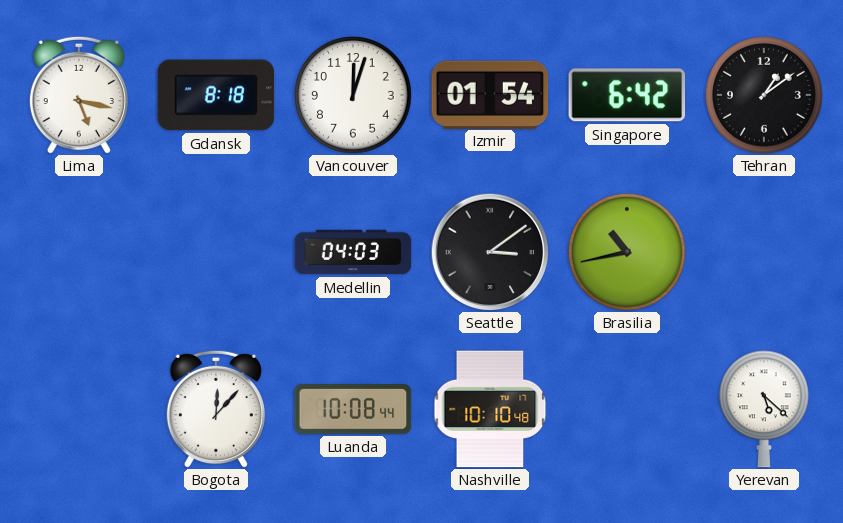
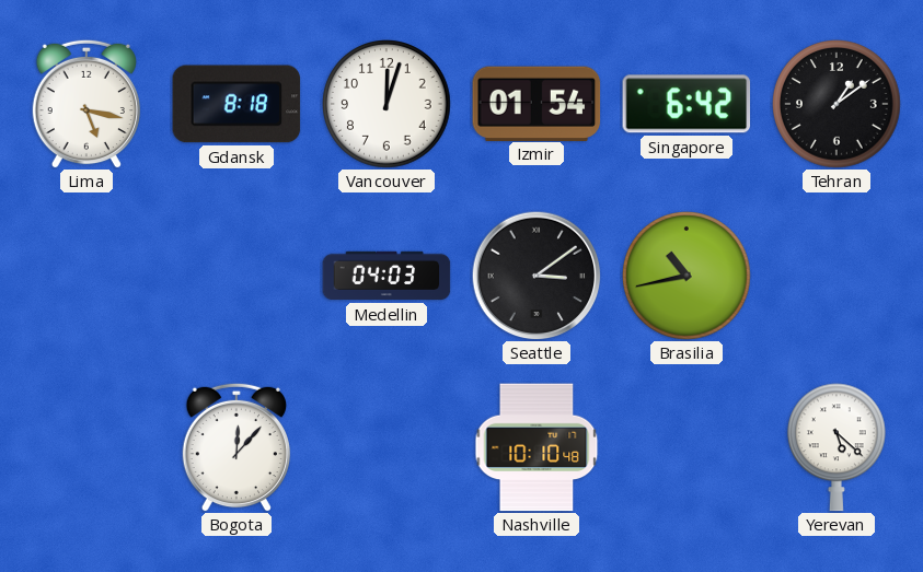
Luanda: 10:08 -> none
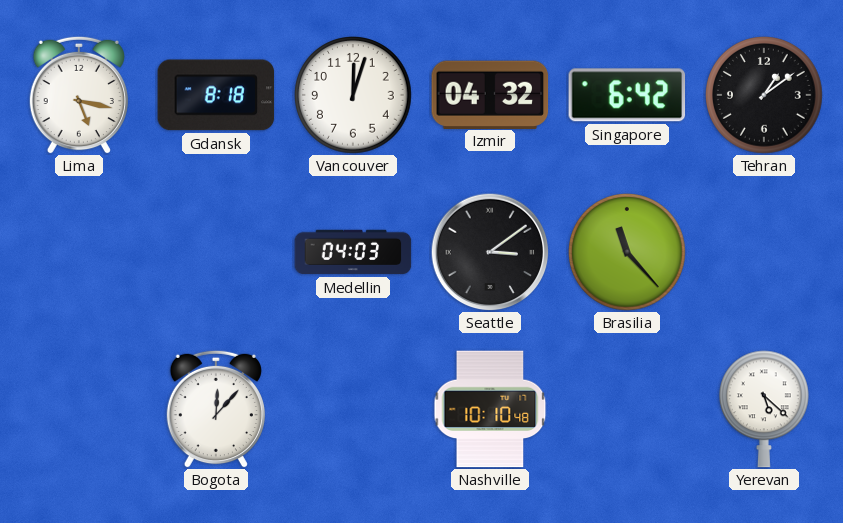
Izmir: 01:54 -> 04:32
Brasilia: 10:43 -> 11:23
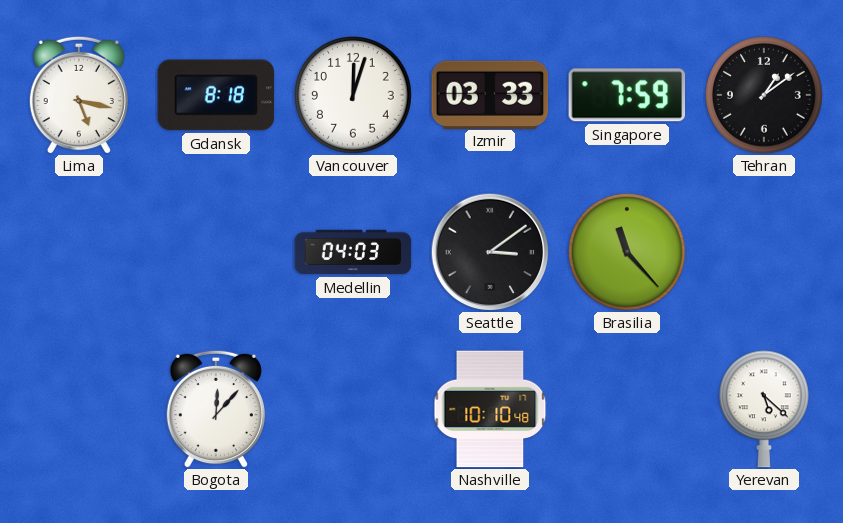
Izmir: 04:32 -> 03:33
Singapore: 6:42 -> 7:59
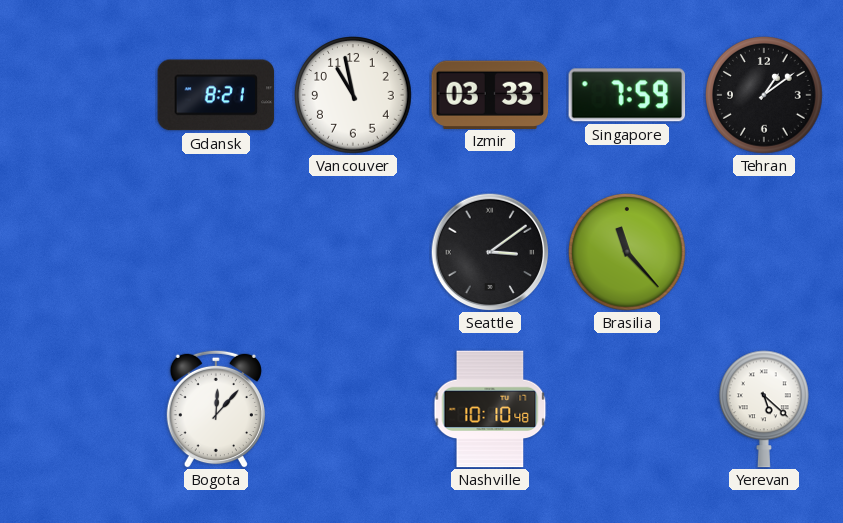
Lima: 5:17 -> none
Gdansk: 8:18 -> 8:21
Vancouver: 12:03 -> 10:58
Medellin: 04:03 -> none
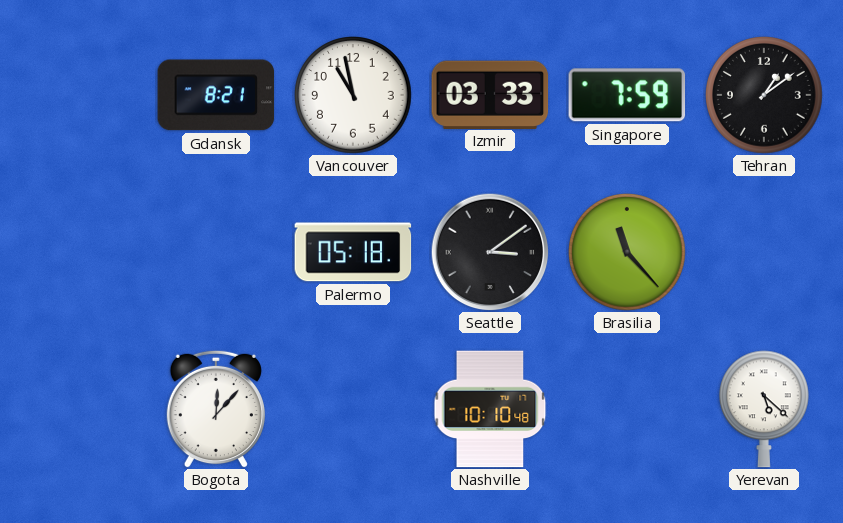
Palermo: none -> 05:18
